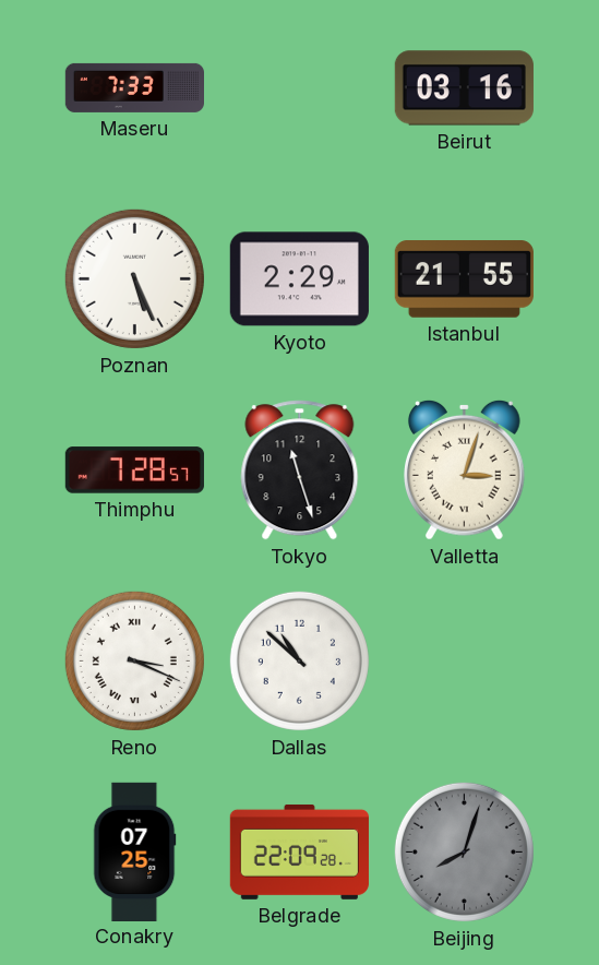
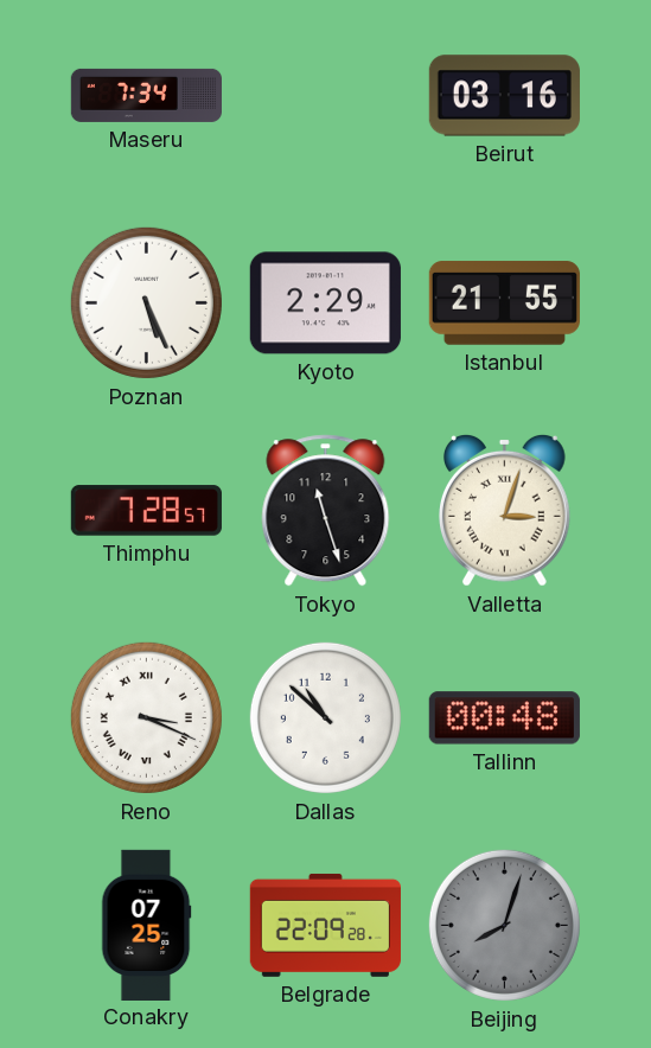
Maseru: 7:33 -> 7:34
Tallinn: none -> 00:48
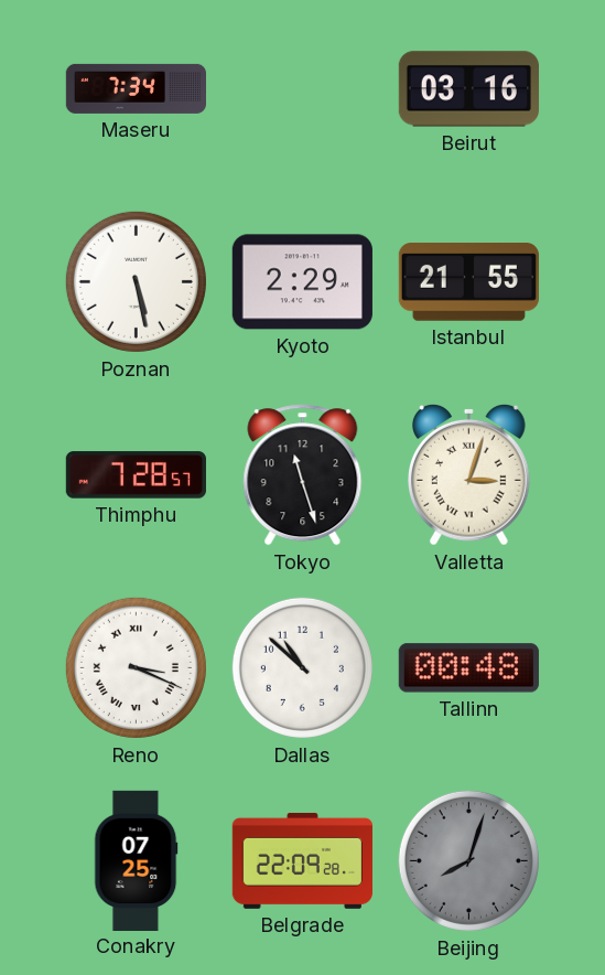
Poznan: 5:26 -> 5:28
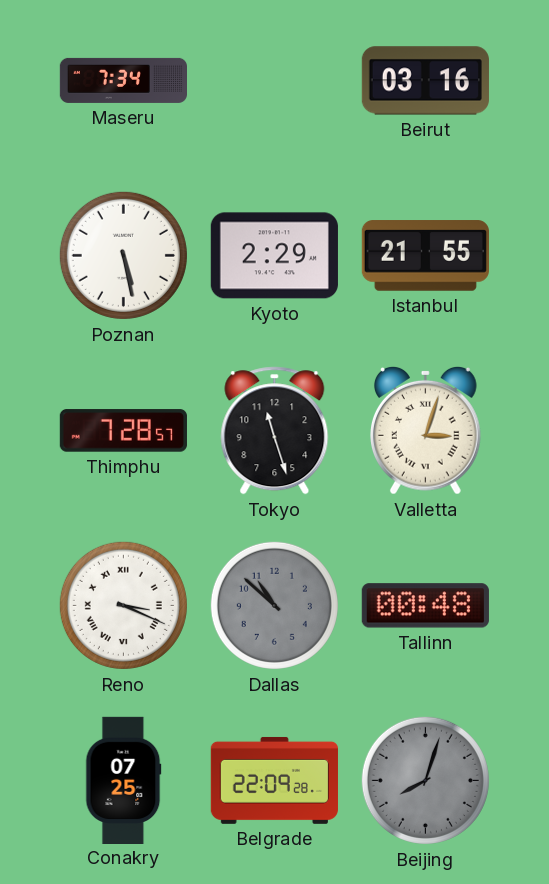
Dallas dial: white -> grey
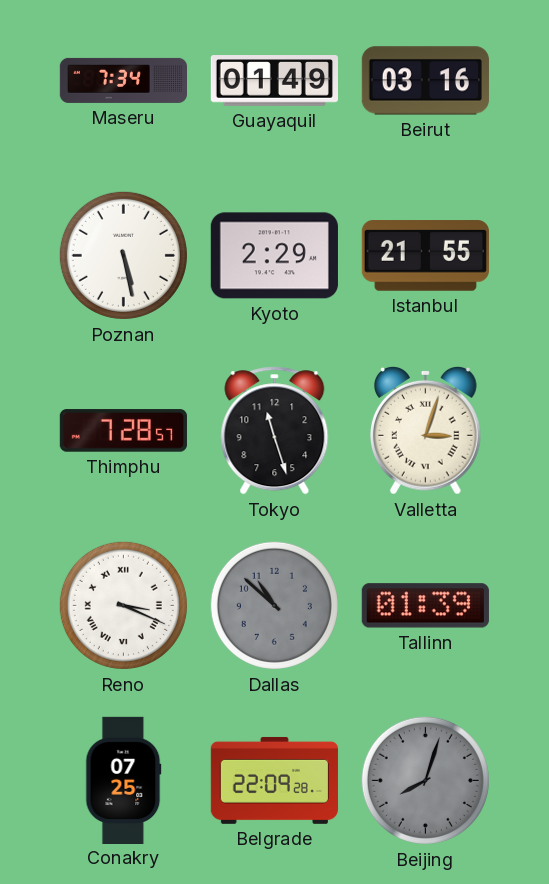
Guayaquil: none -> 01:49
Tallinn: 00:48 -> 01:39
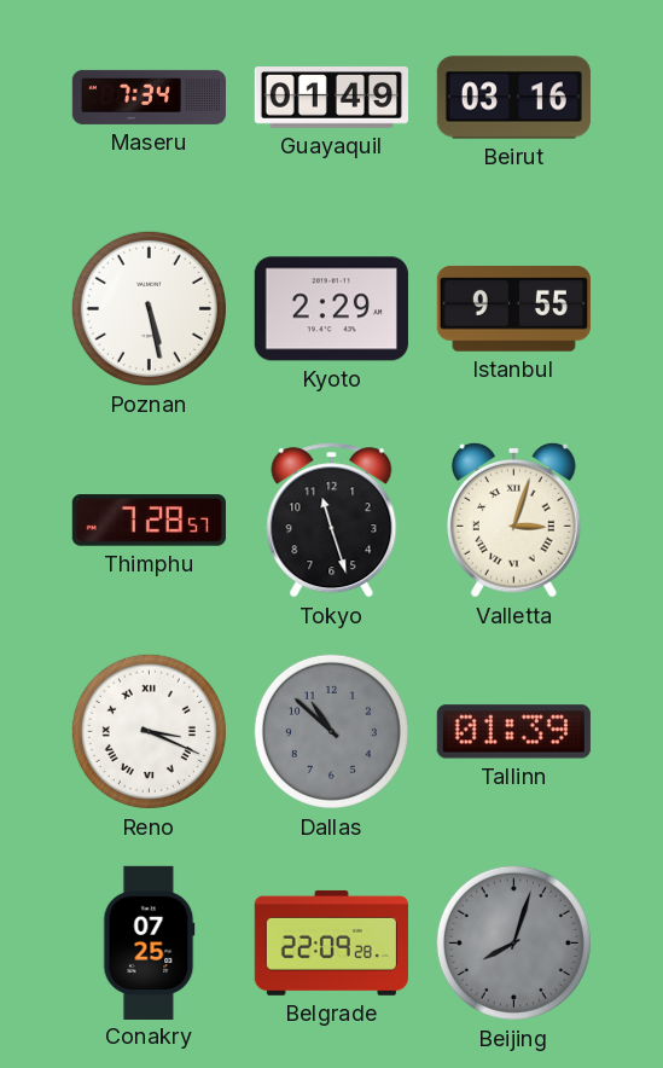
Istanbul: 21:55 -> 9:55
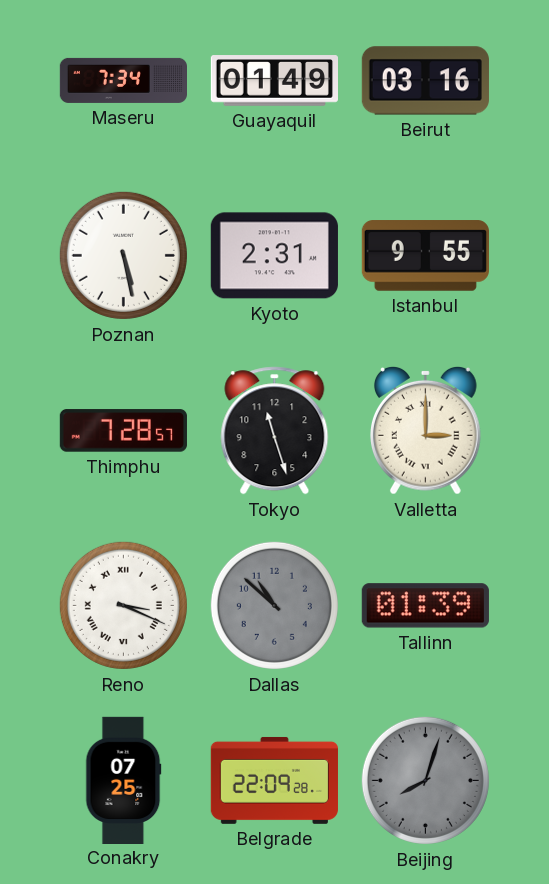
Kyoto: 2:29 -> 2:31
Valletta: 3:03 -> 3:00
